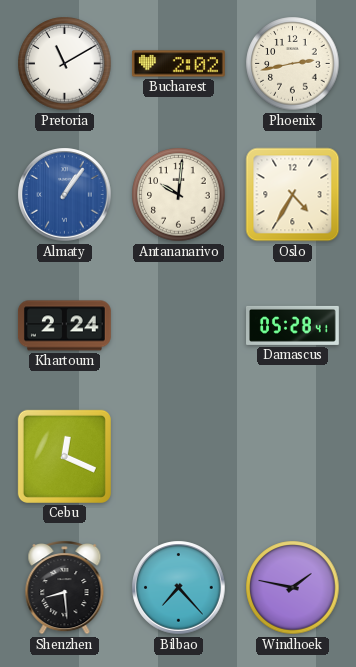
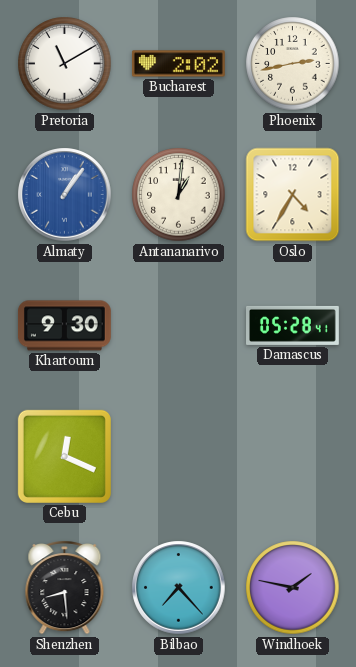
Antananarivo: 10:01 -> 1:01
Khartoum: 2:24 -> 9:30
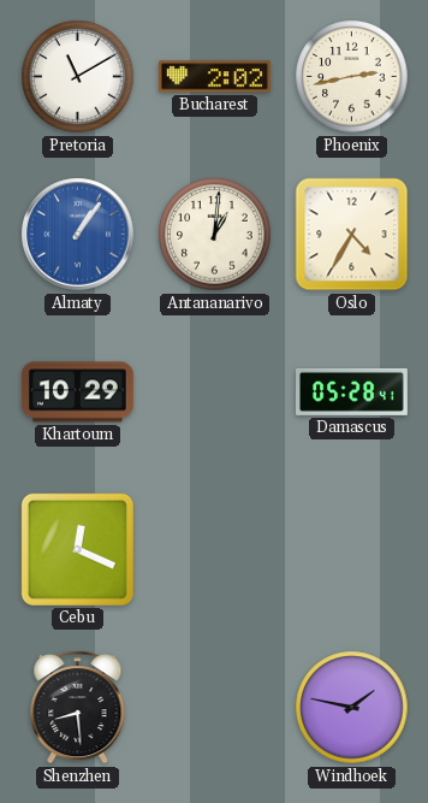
Khartoum: 9:30 -> 10:29
Bilbao: 7:23 -> none
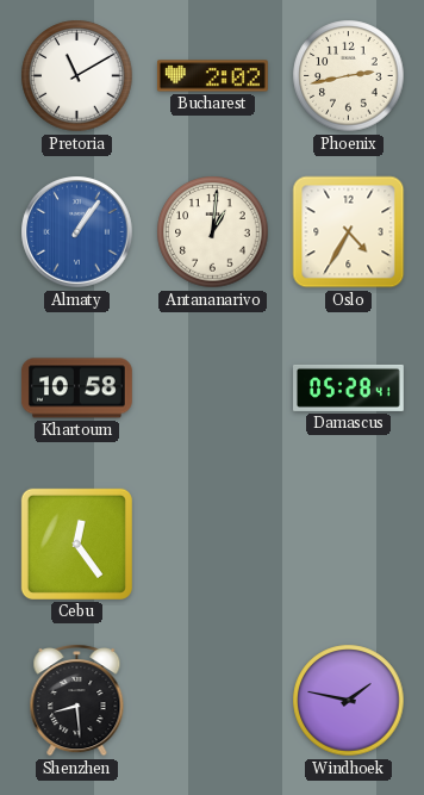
Khartoum: 10:29 -> 10:58
Cebu: 12:19 -> 12:24
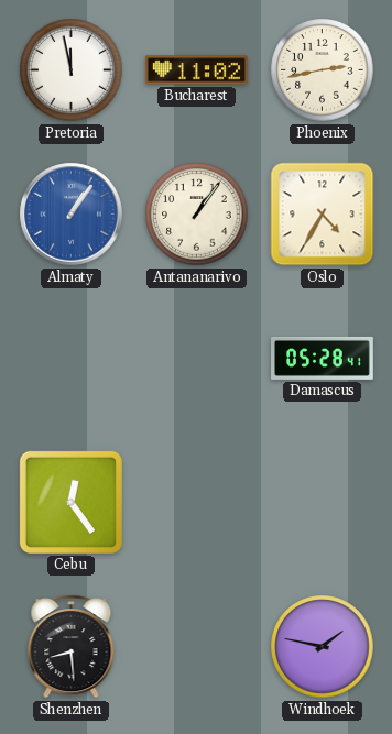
Pretoria: 11:10 -> 11:58
Bucharest: 2:02 -> 11:02
Antananarivo: 1:01 -> 1:06
Khartoum: 10:58 -> none
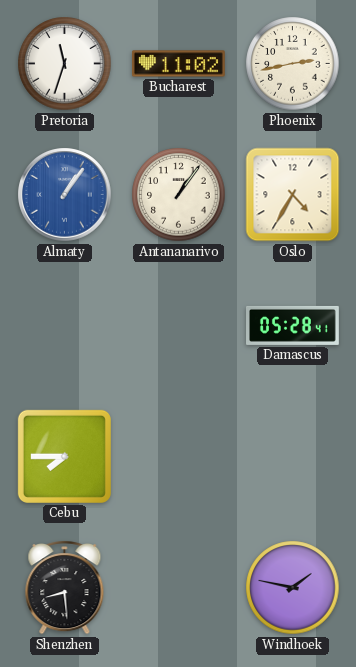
Pretoria: 11:58 -> 11:33
Cebu: 12:24 -> 7:45
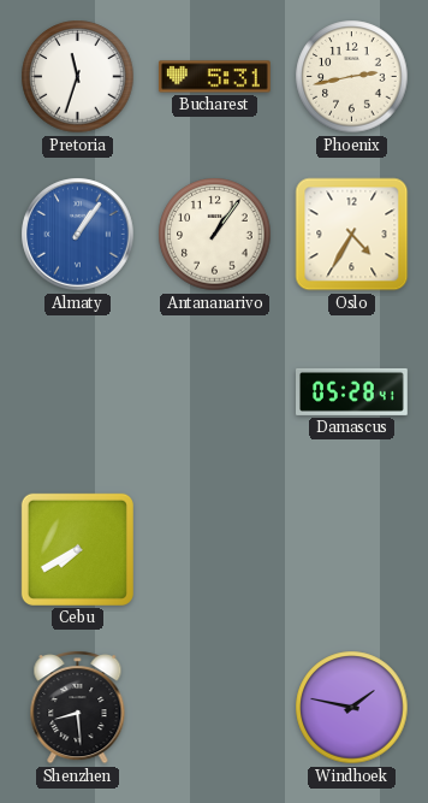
Bucharest: 11:02 -> 5:31
Cebu: 7:45 -> 7:40
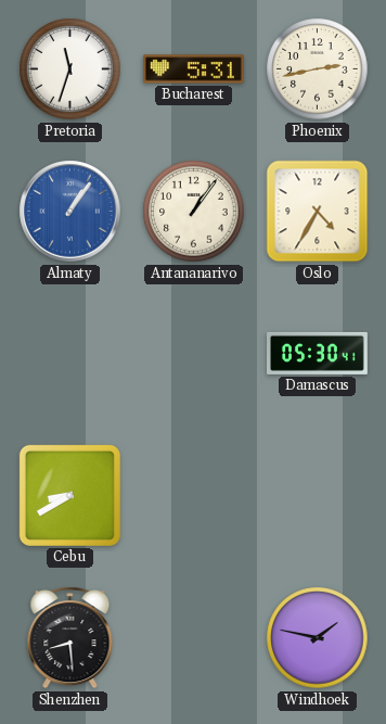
Damascus: 05:28 -> 05:30
Cebu: 7:40 -> 8:40
